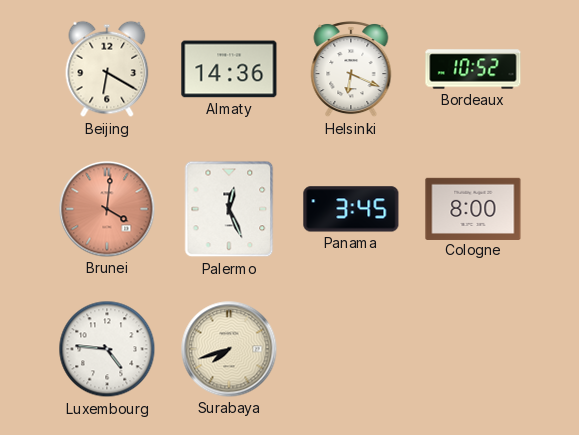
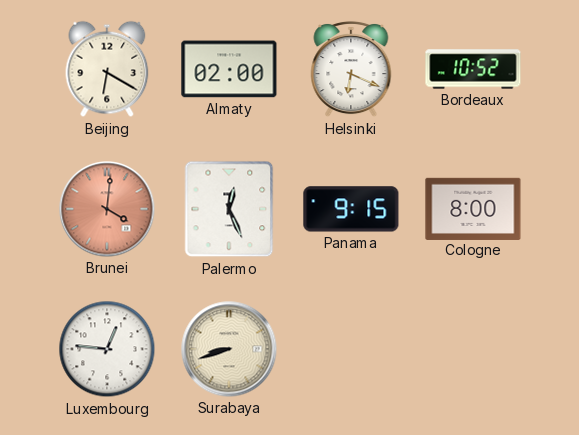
Almaty: 14:36 -> 02:00
Panama: 3:45 -> 9:15
Luxembourg: 4:46 -> 12:46
Surabaya: 7:42 -> 8:42
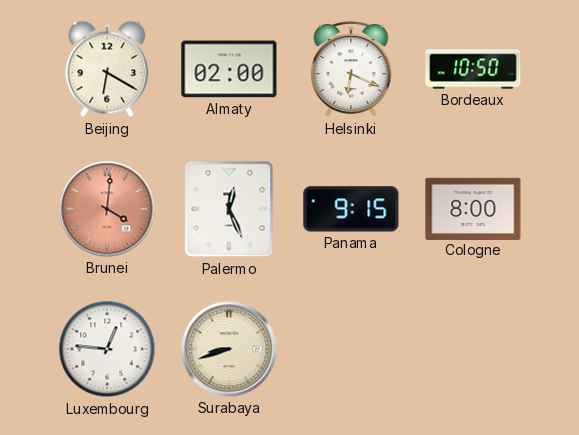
Bordeaux: 10:52 -> 10:50
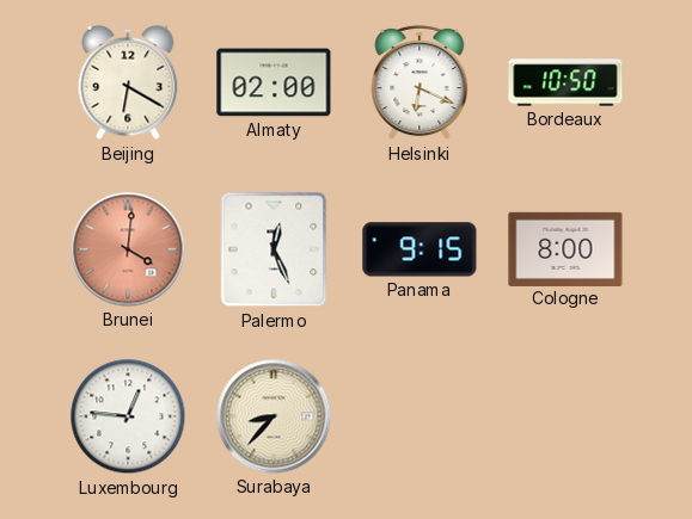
Surabaya: 8:42 -> 8:37
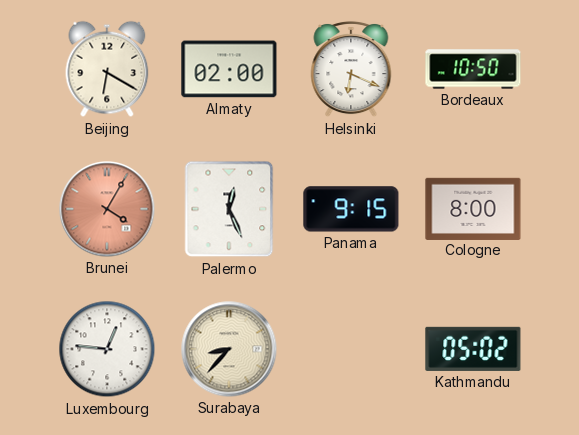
Brunei: 4:01 -> 4:05
Kathmandu: none -> 05:02
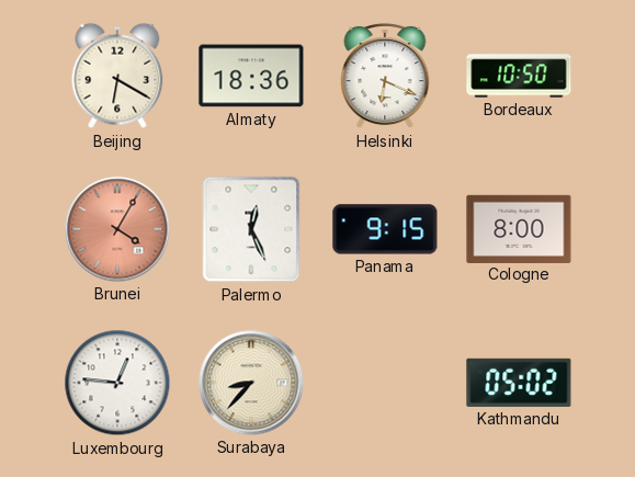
Almaty: 02:00 -> 18:36
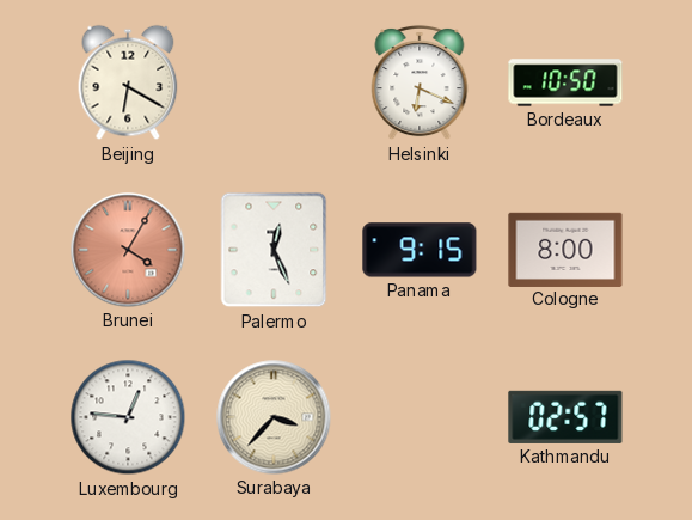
Almaty: 18:36 -> none
Surabaya: 8:37 -> 3:37
Kathmandu: 05:02 -> 02:57
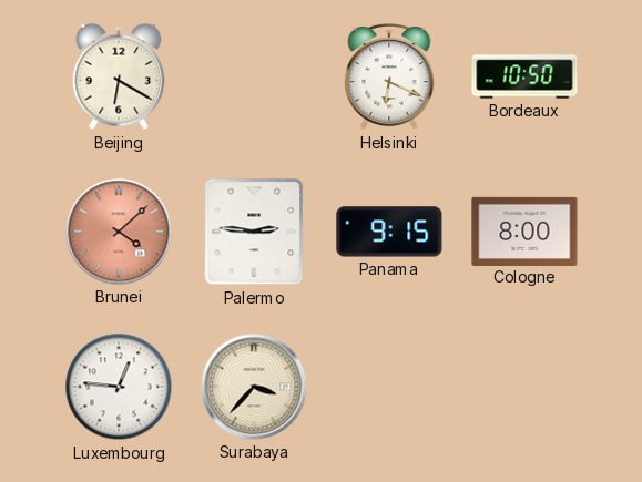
Brunei: 4:05 -> 4:08
Palermo: 12:26 -> 2:46
Kathmandu: 02:57 -> none
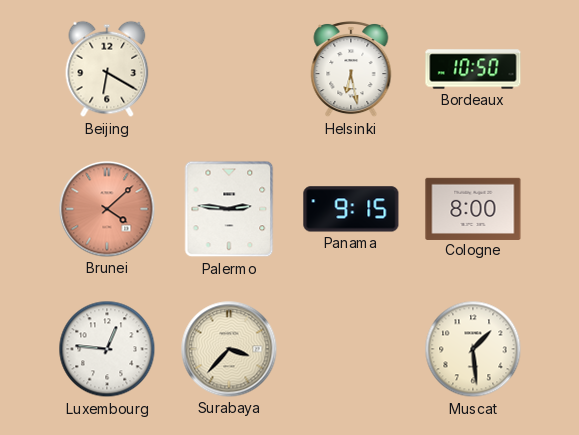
Helsinki: 6:19 -> 6:28
Muscat: none -> 1:29
